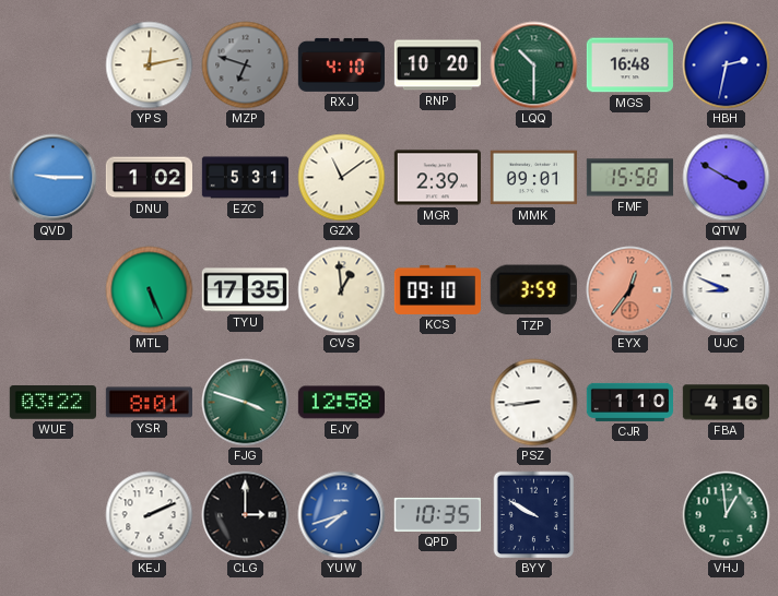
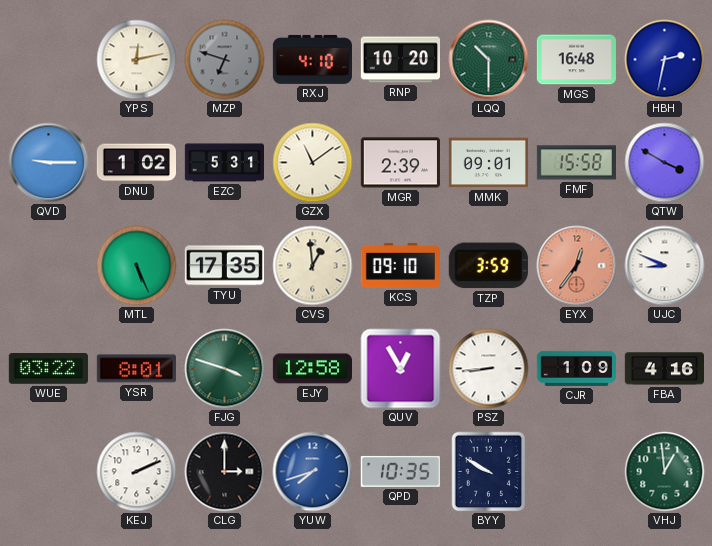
QUV: none -> 12:55
CJR: 1:10 -> 1:09
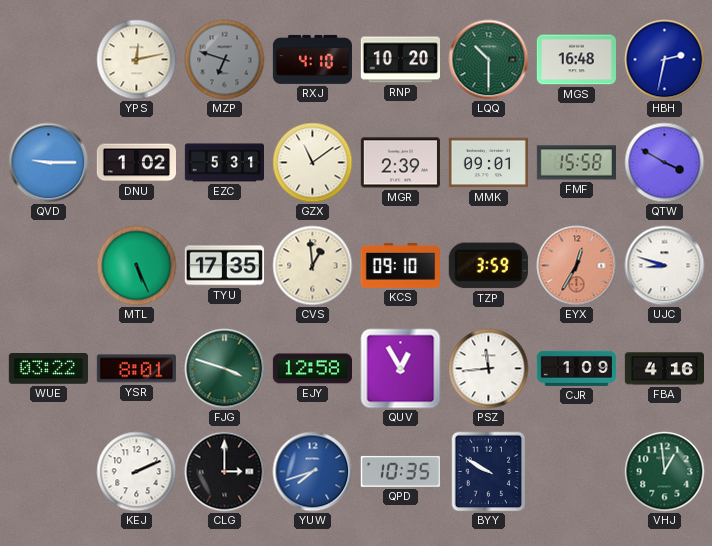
EYX: 12:36 -> 12:35
UJC: 8:49 -> 8:48
PSZ: 8:44 -> 11:44
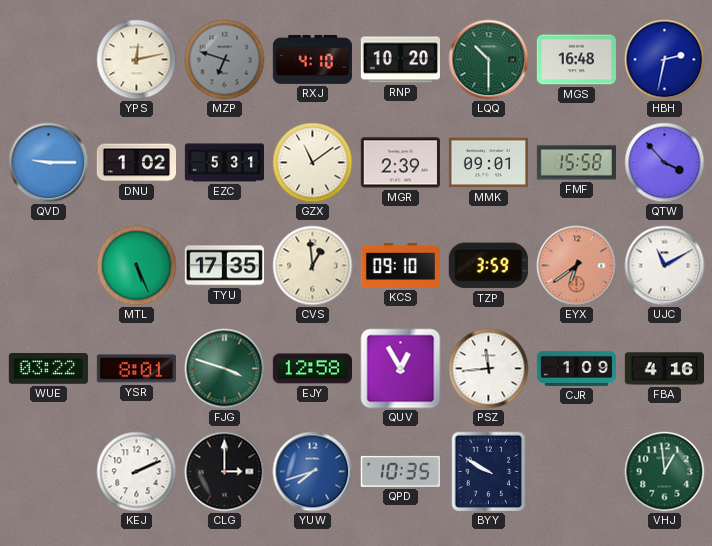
QTW: 3:50 -> 3:53
EYX: 12:35 -> 6:39
UJC: 8:48 -> 11:10
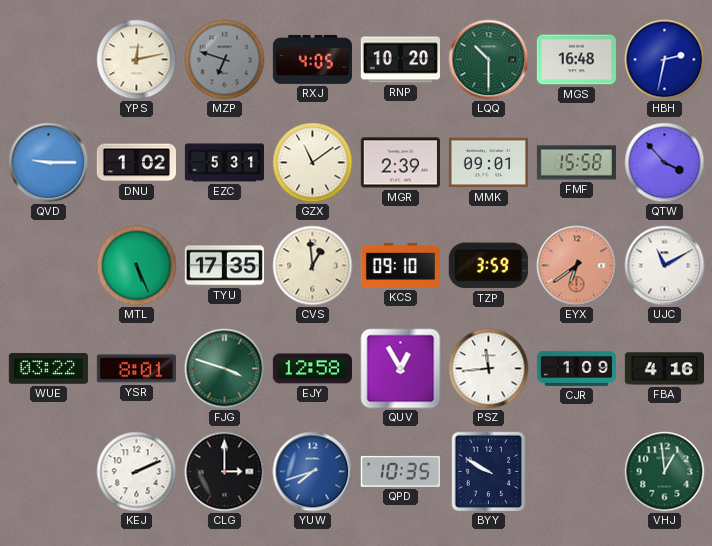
RXJ: 4:10 -> 4:05
